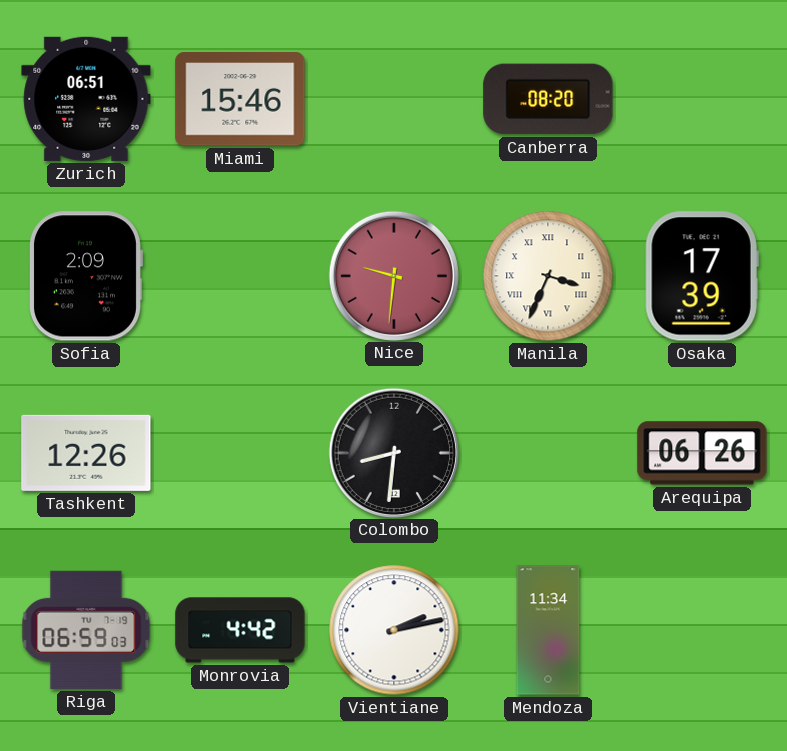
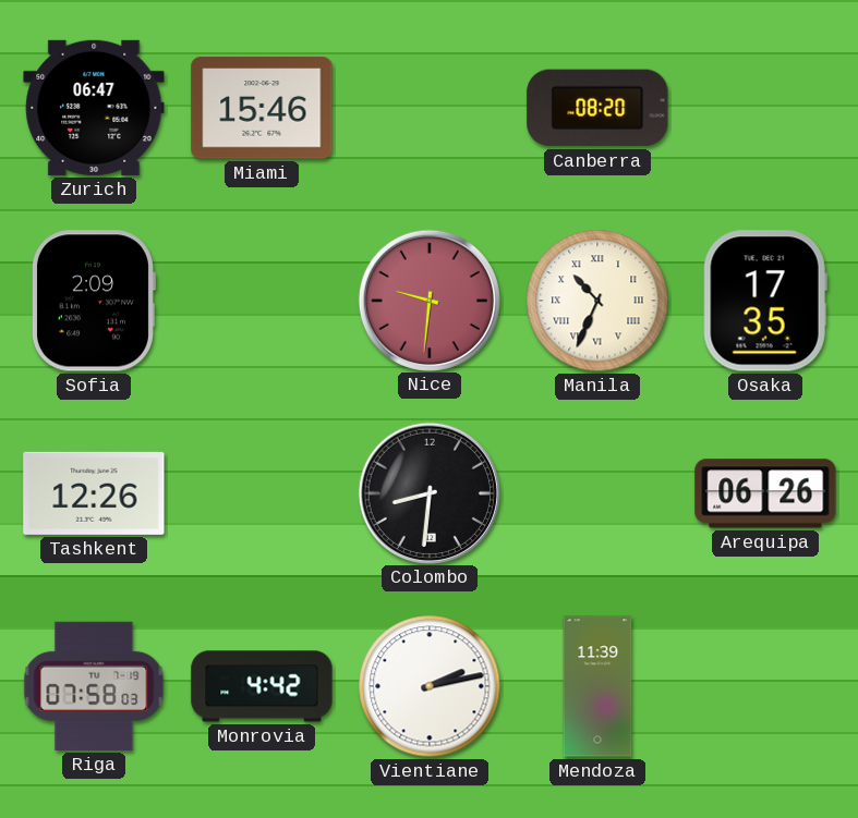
Zurich: 06:51 -> 06:47
Manila: 3:34 -> 10:34
Osaka: 17:39 -> 17:35
Riga: 06:59 -> 07:58
Mendoza: 11:34 -> 11:39
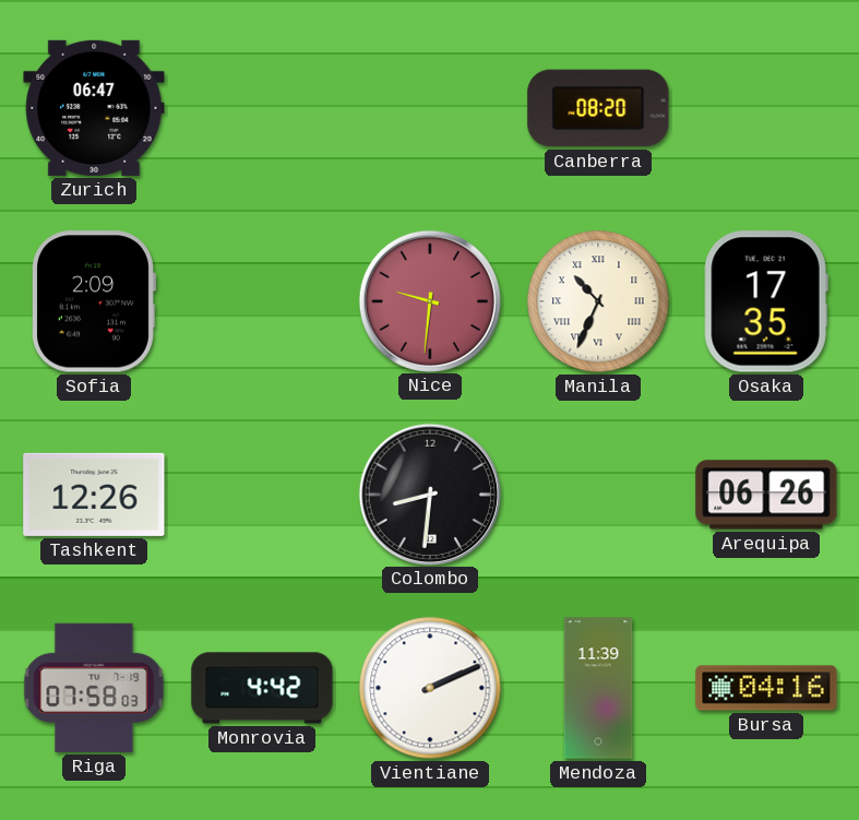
Miami: 15:46 -> none
Vientiane: 2:13 -> 2:11
Bursa: none -> 04:16
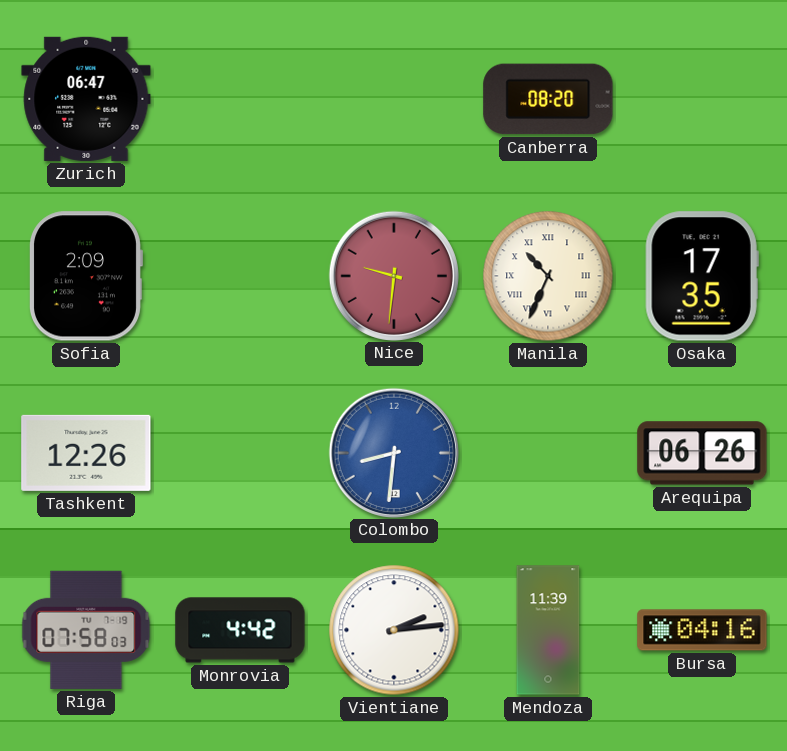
Colombo dial: black -> blue
Vientiane: 2:11 -> 2:14
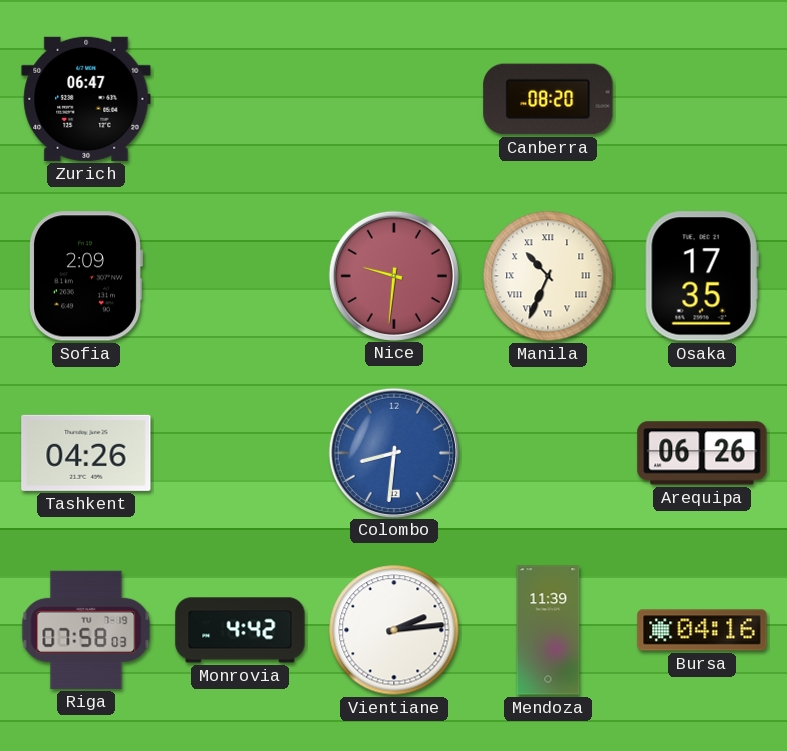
Tashkent: 12:26 -> 04:26
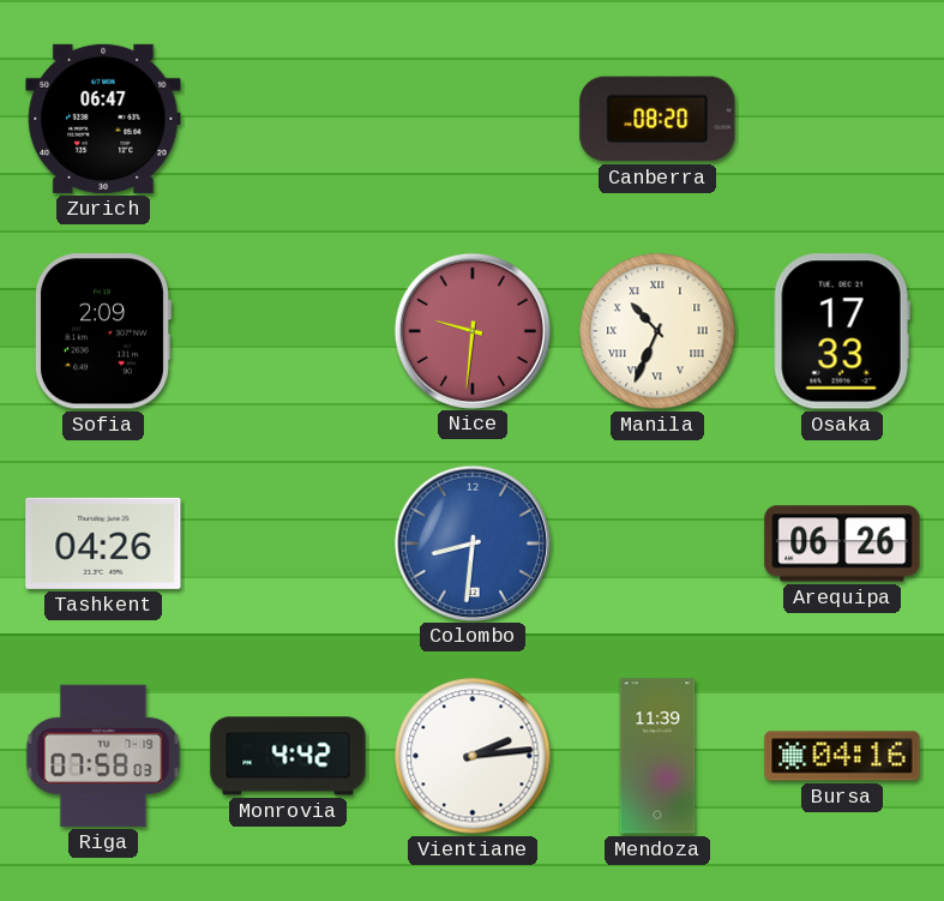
Osaka: 17:35 -> 17:33
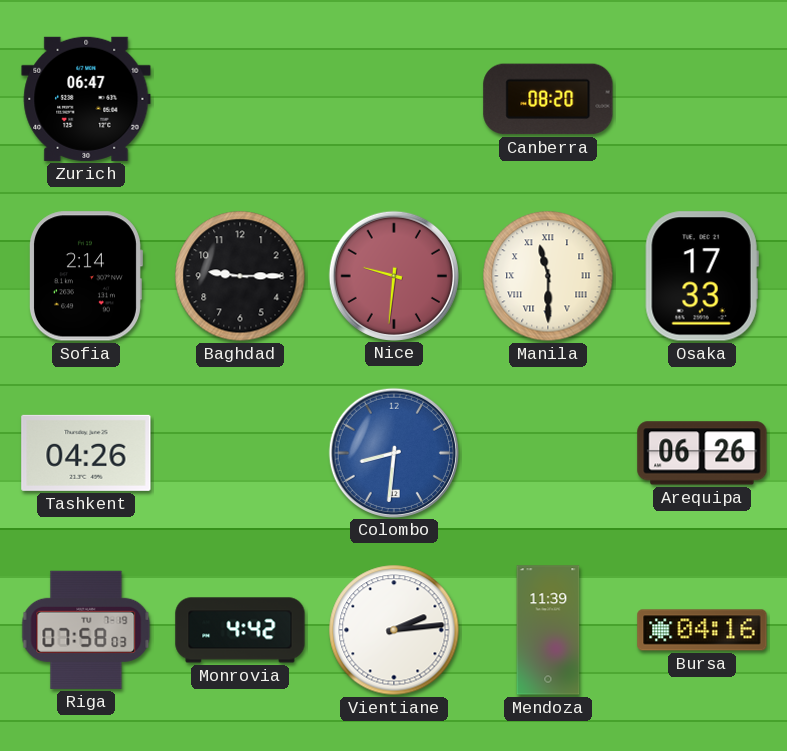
Sofia: 2:09 -> 2:14
Baghdad: none -> 9:15
Manila: 10:34 -> 11:30
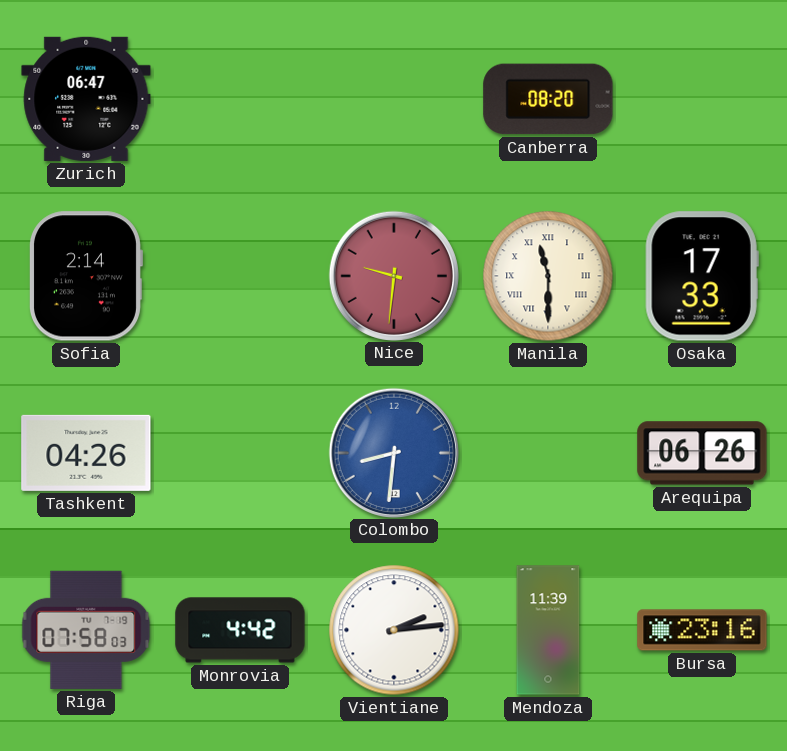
Baghdad: 9:15 -> none
Bursa: 04:16 -> 23:16
